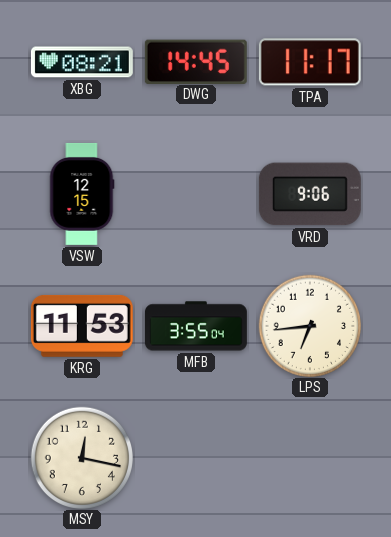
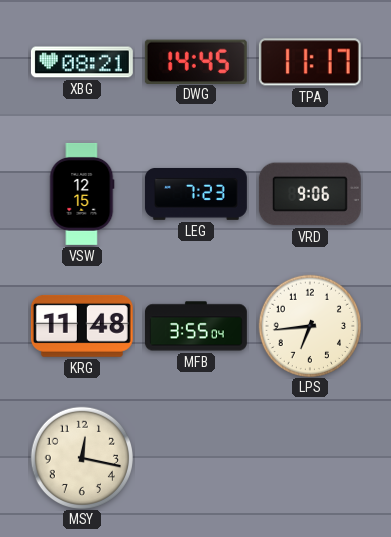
LEG: none -> 7:23
KRG: 11:53 -> 11:48
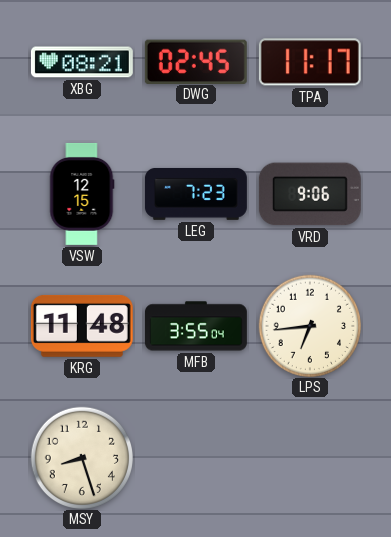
DWG: 14:45 -> 02:45
MSY: 12:17 -> 8:27
